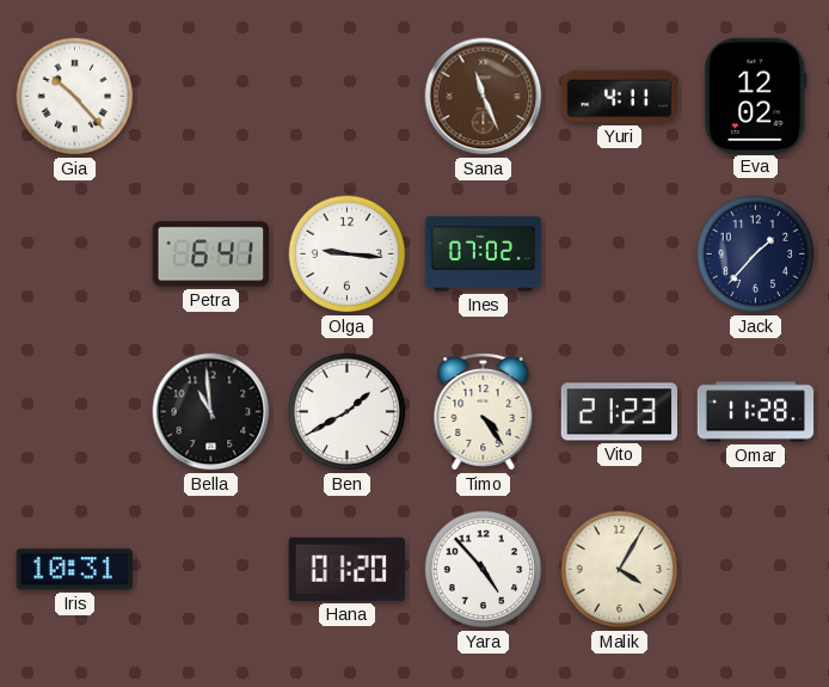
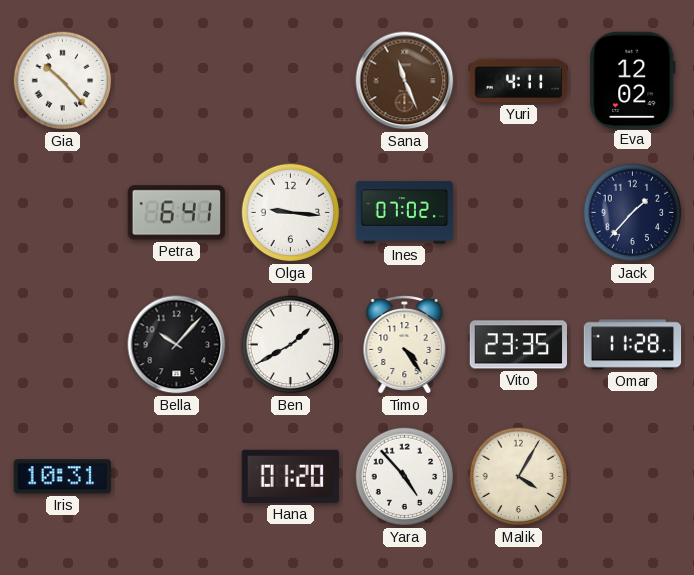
Bella: 10:59 -> 10:07
Vito: 21:23 -> 23:35
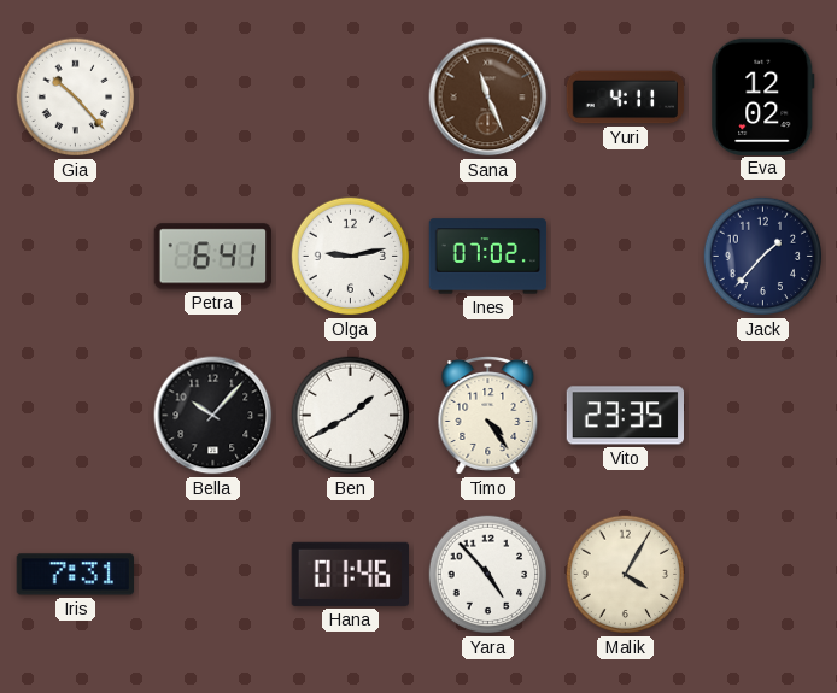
Olga: 9:16 -> 9:13
Omar: 11:28 -> none
Iris: 10:31 -> 7:31
Hana: 01:20 -> 01:46
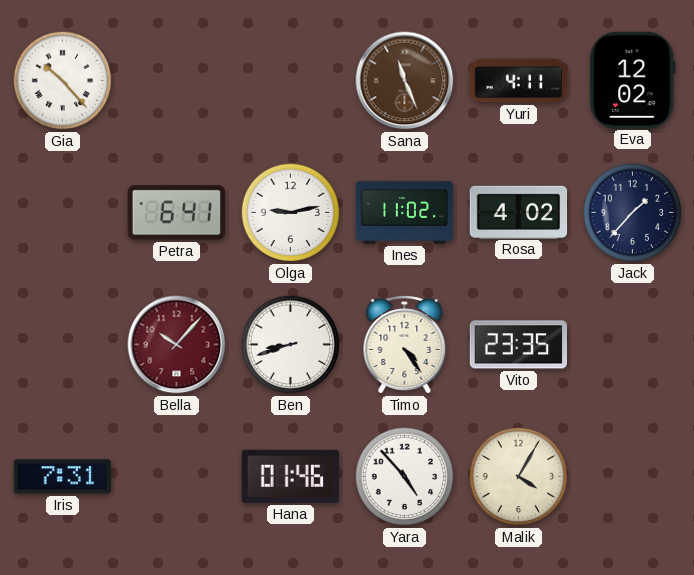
Ines: 07:02 -> 11:02
Rosa: none -> 4:02
Bella dial: black -> burgundy
Ben: 1:40 -> 8:42
